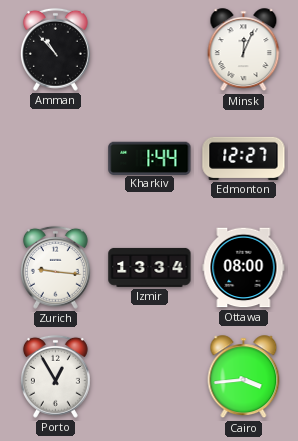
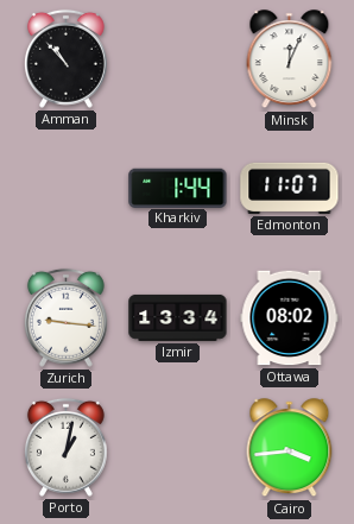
Edmonton: 12:27 -> 11:07
Ottawa: 08:00 -> 08:02
Porto: 12:55 -> 1:02
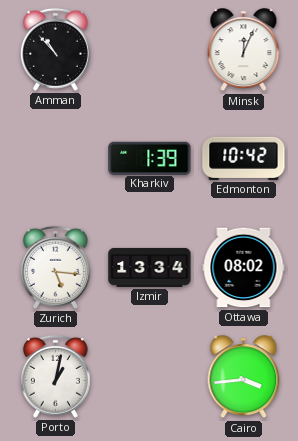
Kharkiv: 1:44 -> 1:39
Edmonton: 11:07 -> 10:42
Zurich: 9:16 -> 5:16
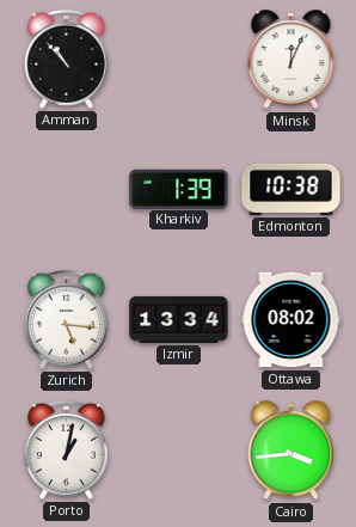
Edmonton: 10:42 -> 10:38
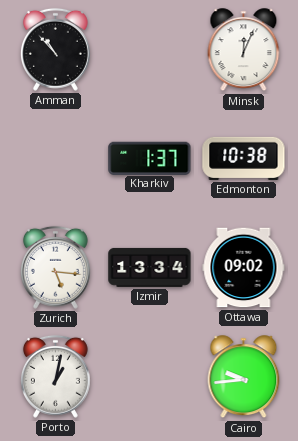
Kharkiv: 1:39 -> 1:37
Ottawa: 08:02 -> 09:02
Cairo: 3:44 -> 9:44
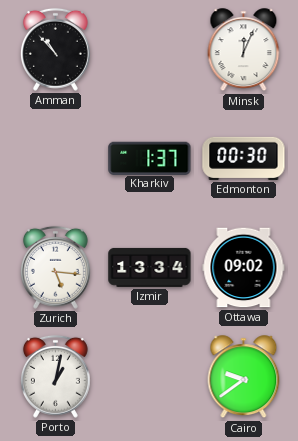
Edmonton: 10:38 -> 00:30
Cairo: 9:44 -> 9:39
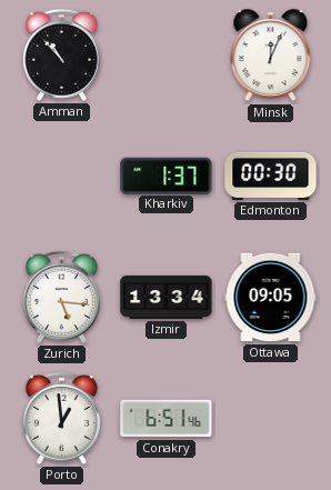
Ottawa: 09:02 -> 09:05
Porto: 1:02 -> 12:59
Conakry: none -> 6:51
Cairo: 9:39 -> none
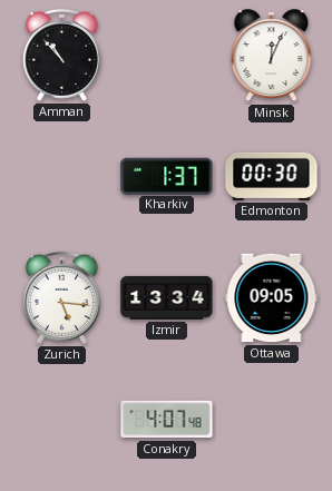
Porto: 12:59 -> none
Conakry: 6:51 -> 4:07
